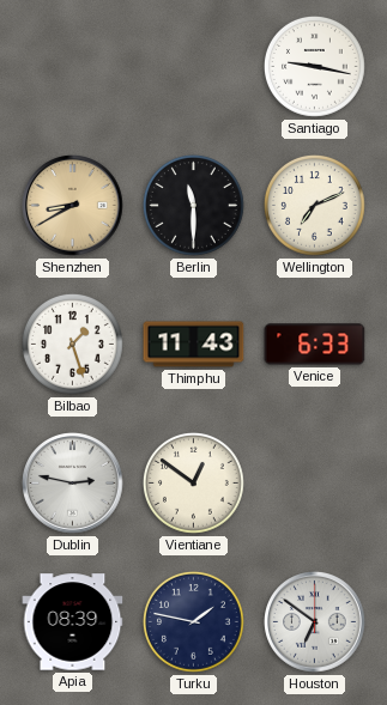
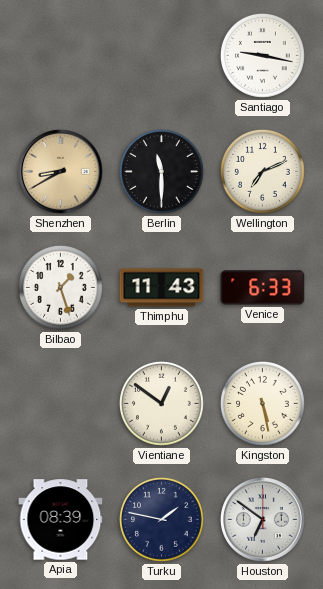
Dublin: 2:47 -> none
Kingston: none -> 5:28
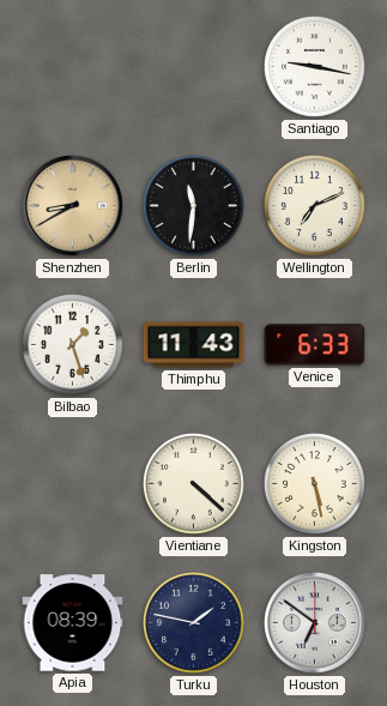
Berlin: 11:30 -> 11:31
Vientiane: 12:51 -> 4:22
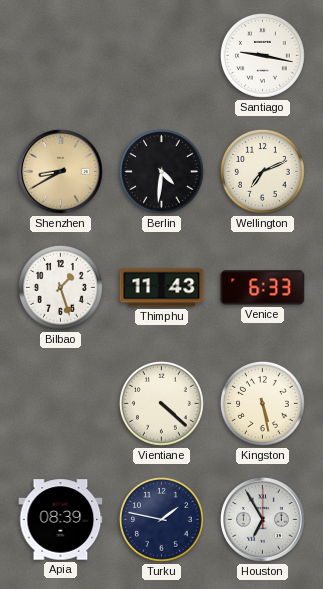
Berlin: 11:31 -> 4:31
Houston: 6:51 -> 6:55
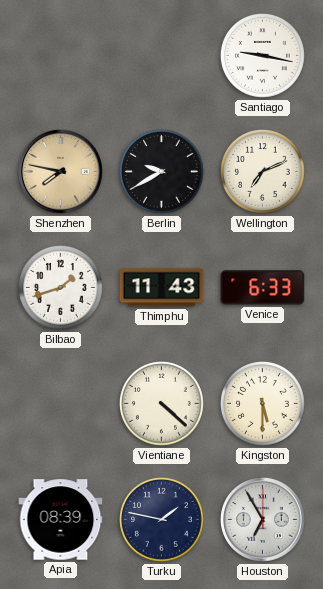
Shenzhen: 8:40 -> 7:47
Berlin: 4:31 -> 9:40
Bilbao: 1:27 -> 1:42
Kingston: 5:28 -> 5:30
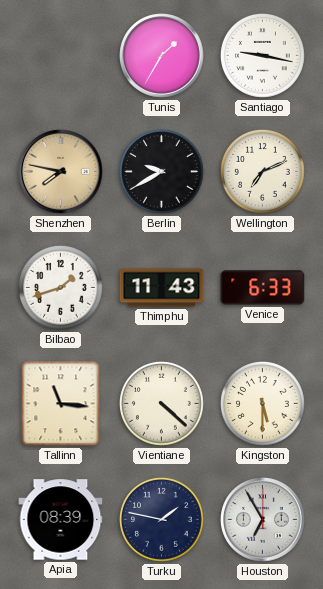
Tunis: none -> 1:35
Tallinn: none -> 11:16
